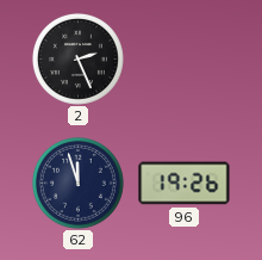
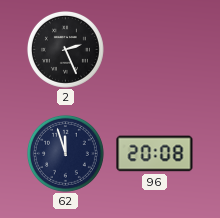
96: 19:26 -> 20:08
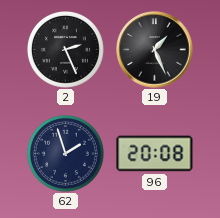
19: none -> 1:26
62: 11:57 -> 1:57
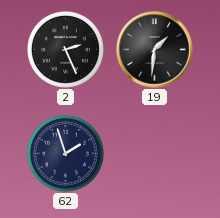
19: 1:26 -> 1:31
96: 20:08 -> none
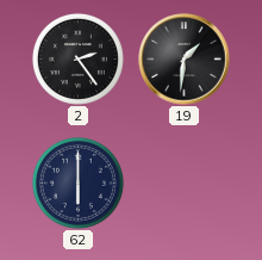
2: 2:26 -> 2:24
62: 1:57 -> 6:00
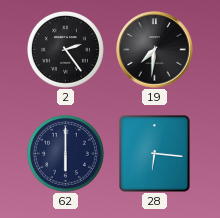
19: 1:31 -> 7:31
28: none -> 6:16
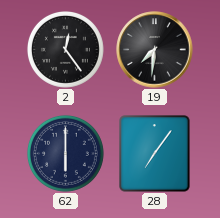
2: 2:24 -> 12:24
28: 6:16 -> 7:06
